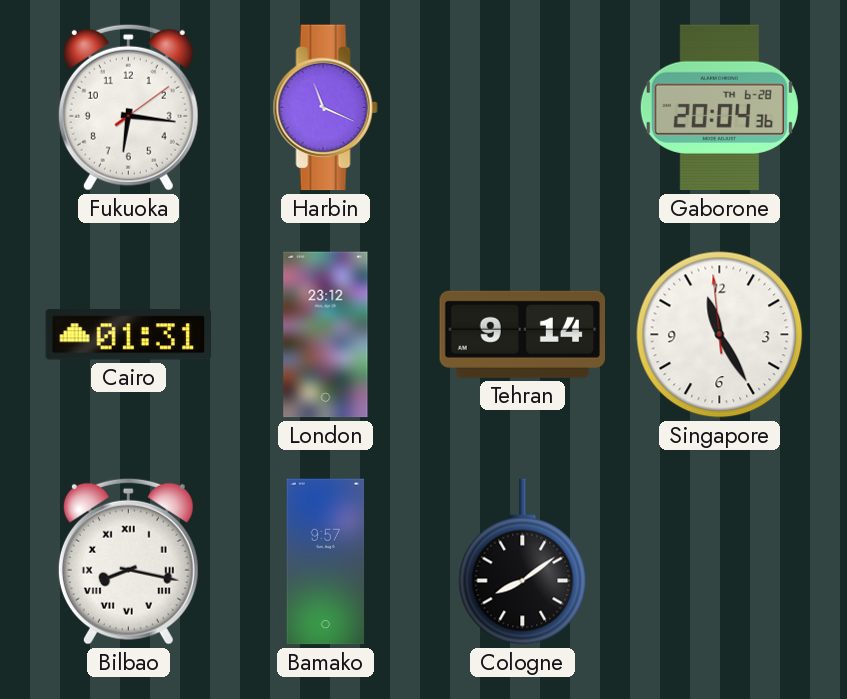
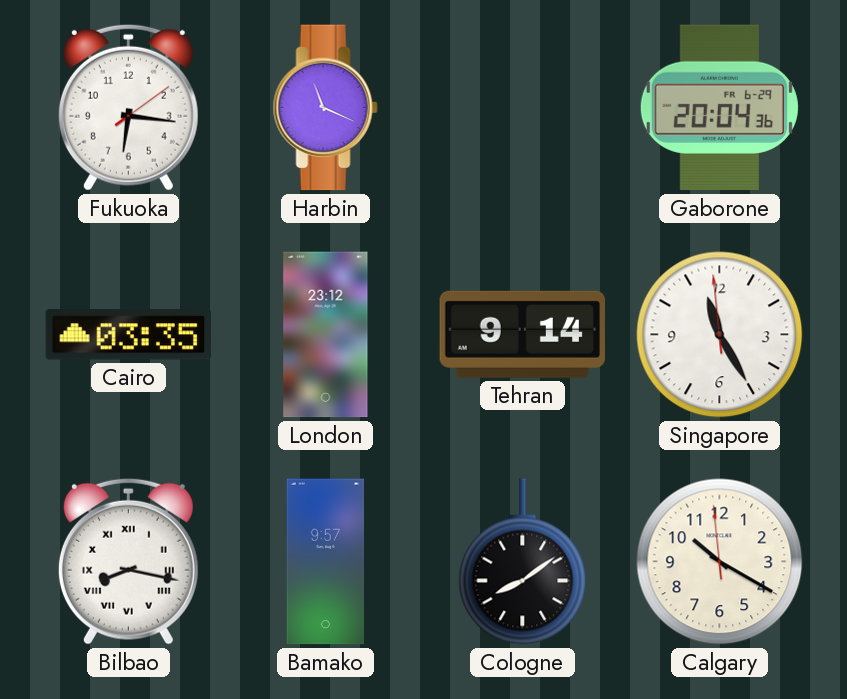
Gaborone date: TH 6-28 -> FR 6-29
Cairo: 01:31 -> 03:35
Calgary: none -> 10:19
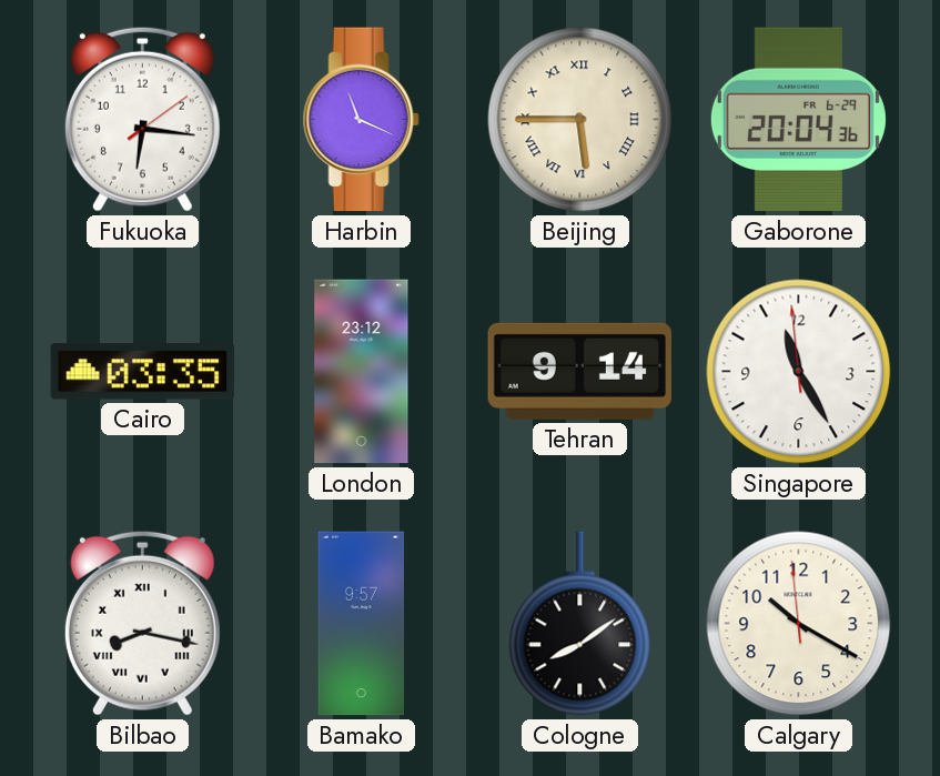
Beijing: none -> 5:45
